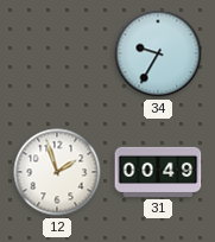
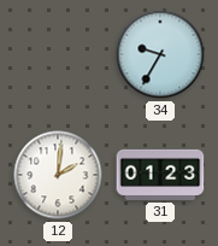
12: 1:57 -> 2:01
31: 00:49 -> 01:23
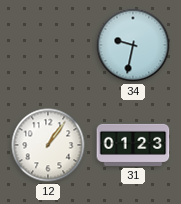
34: 9:35 -> 9:32
12: 2:01 -> 1:06
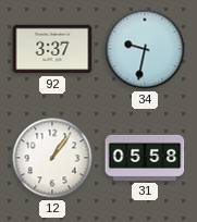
92: none -> 3:37
31: 01:23 -> 05:58
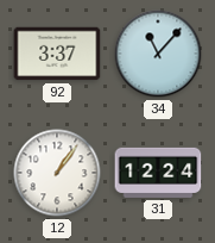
34: 9:32 -> 11:07
31: 05:58 -> 12:24
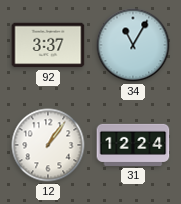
34: 11:07 -> 11:05
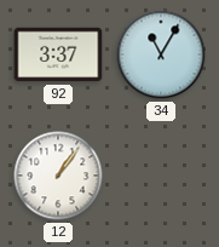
31: 12:24 -> none
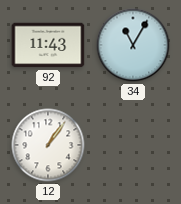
92: 3:37 -> 11:43
